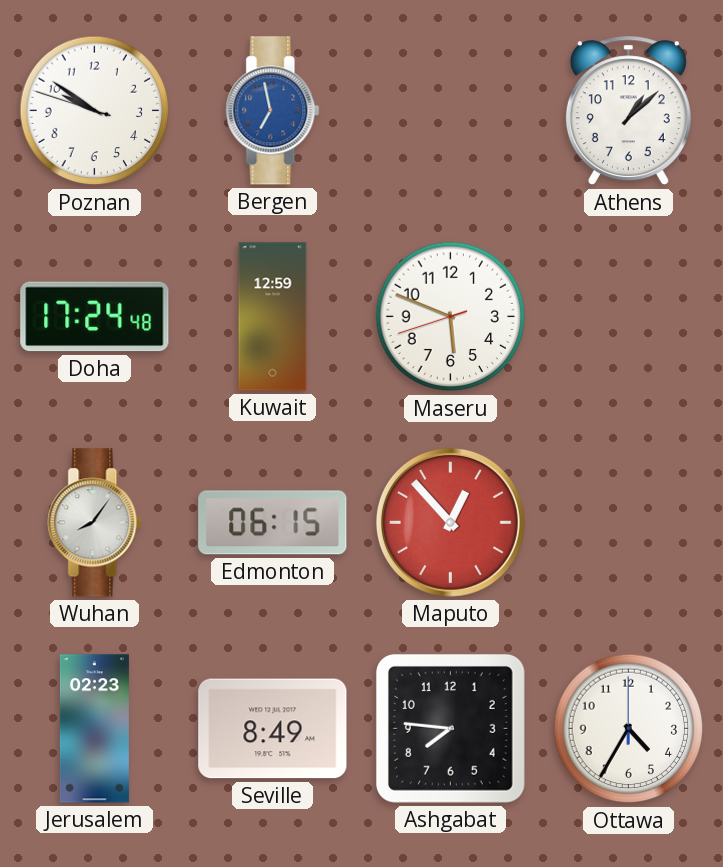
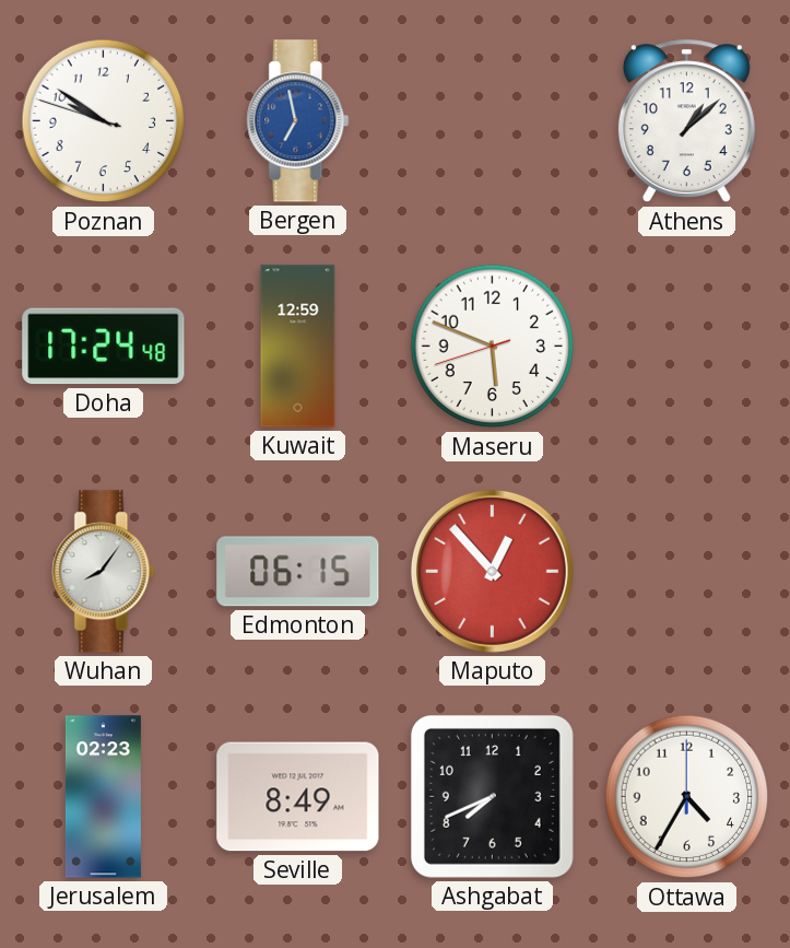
Ashgabat: 7:46 -> 7:41
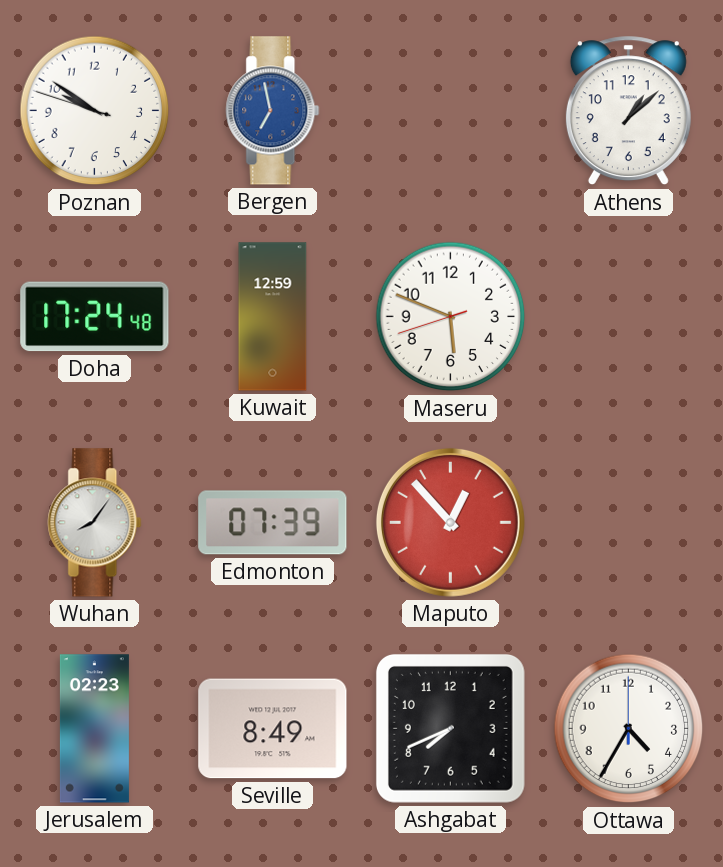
Edmonton: 06:15 -> 07:39
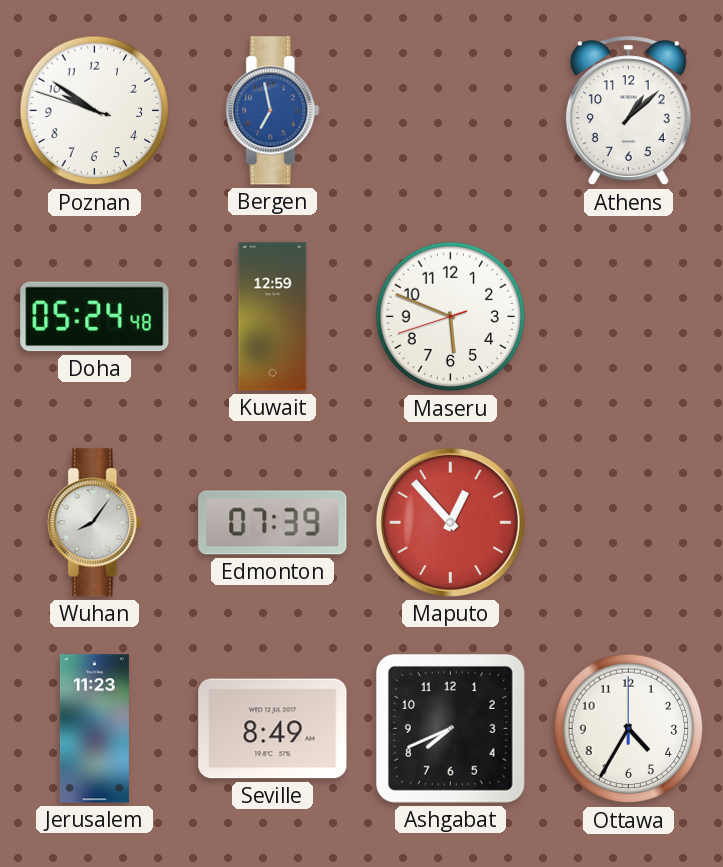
Doha: 17:24 -> 05:24
Jerusalem: 02:23 -> 11:23
